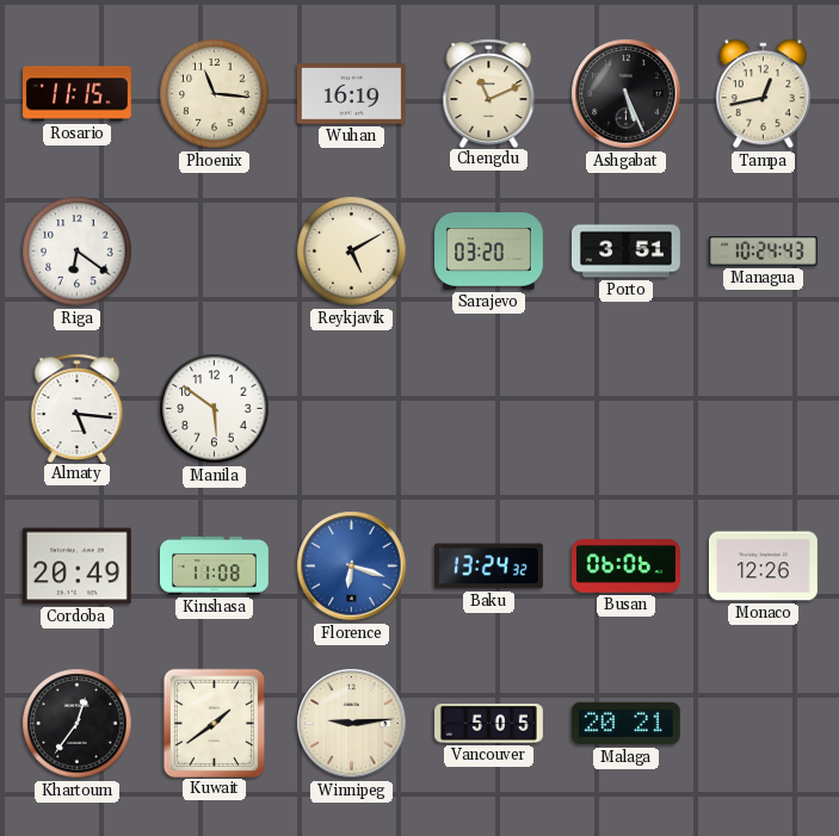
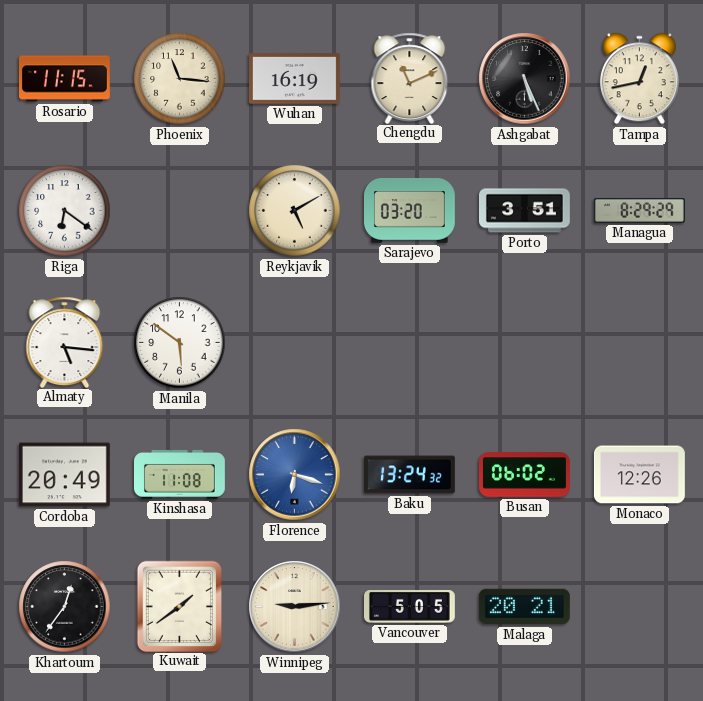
Managua: 10:24 -> 8:29
Busan: 06:06 -> 06:02
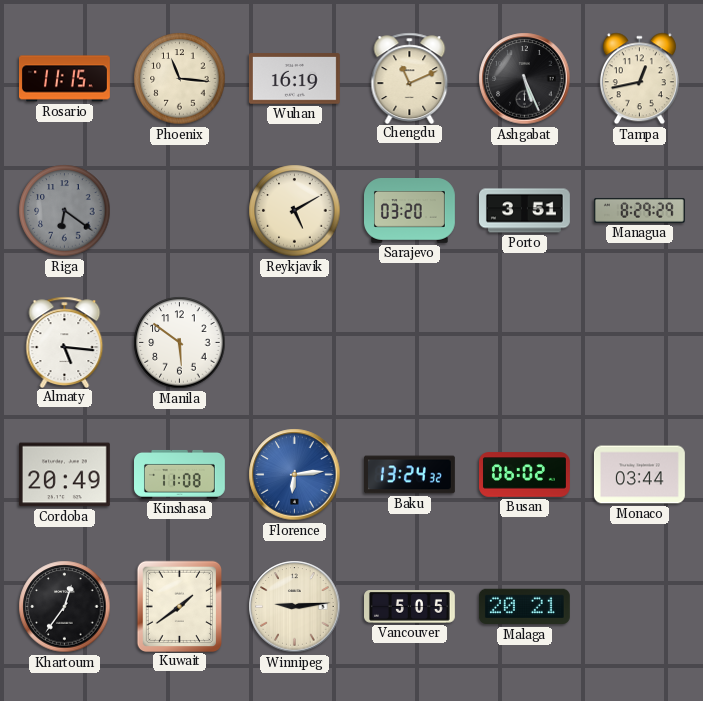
Riga dial: white -> grey
Florence: 6:18 -> 6:14
Monaco: 12:26 -> 03:44
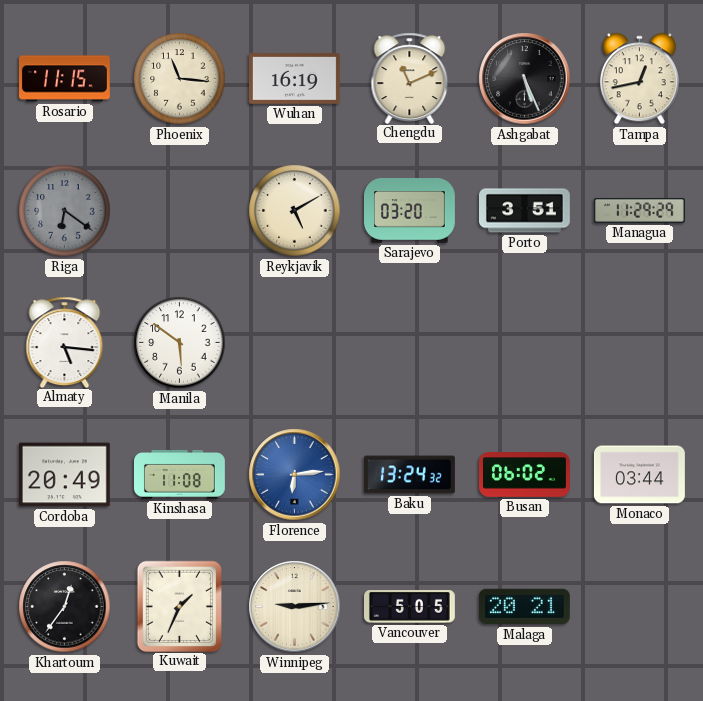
Managua: 8:29 -> 11:29
Kuwait: 1:39 -> 1:34
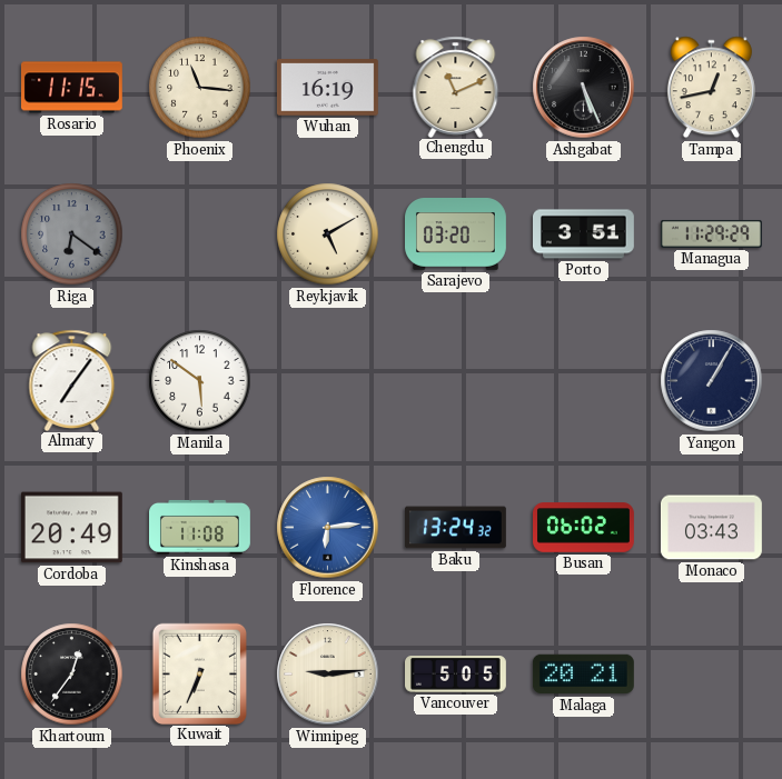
Almaty: 5:16 -> 7:06
Yangon: none -> 1:05
Monaco: 03:44 -> 03:43
Kuwait: 1:34 -> 6:34
